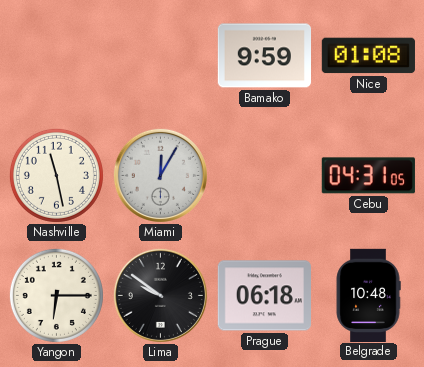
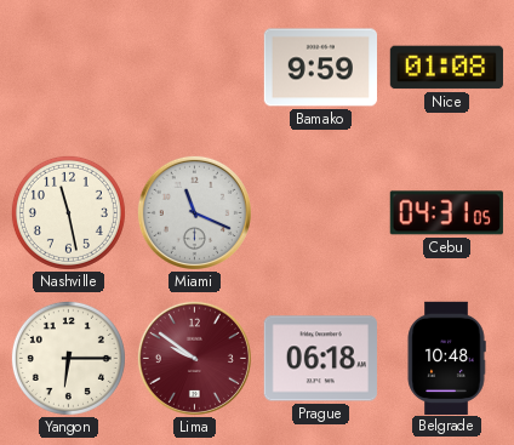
Miami: 12:05 -> 11:19
Lima dial: black -> burgundy
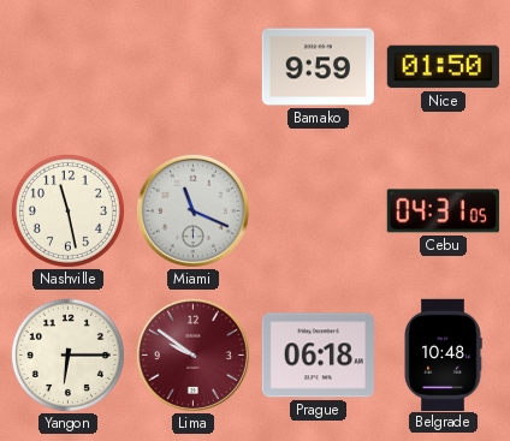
Nice: 01:08 -> 01:50
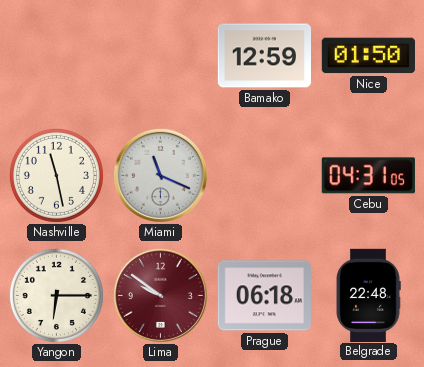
Bamako: 9:59 -> 12:59
Belgrade: 10:48 -> 22:48
